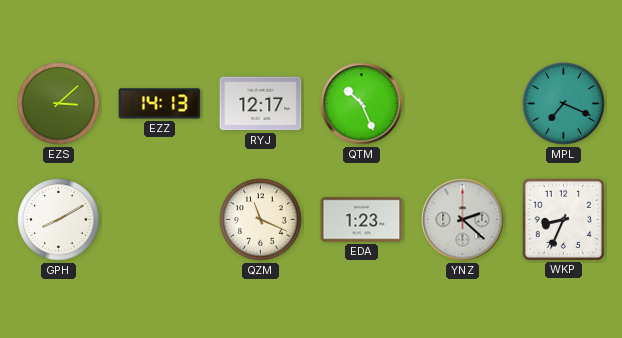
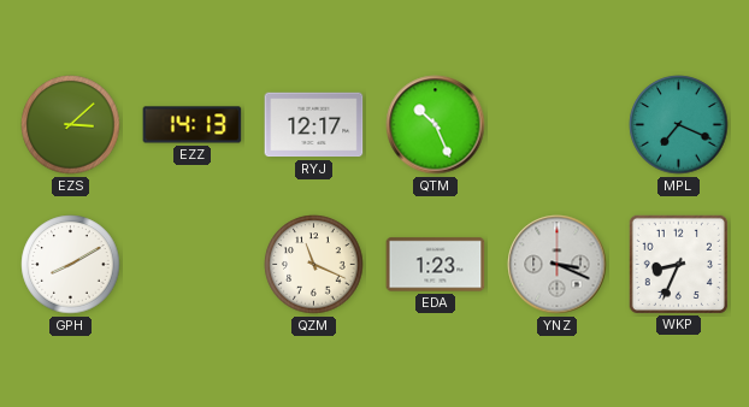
YNZ: 2:22 -> 3:19
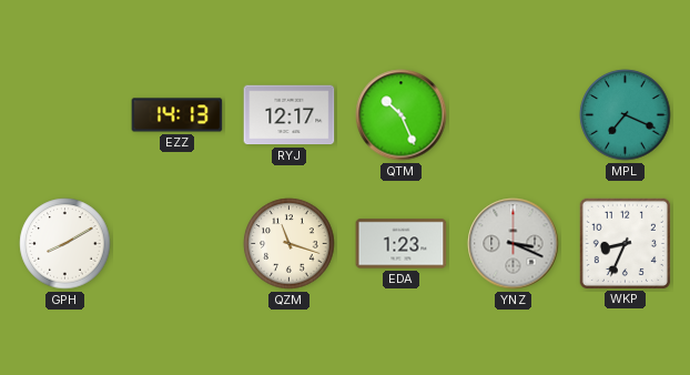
EZS: 3:08 -> none
QZM: 11:19 -> 11:18
